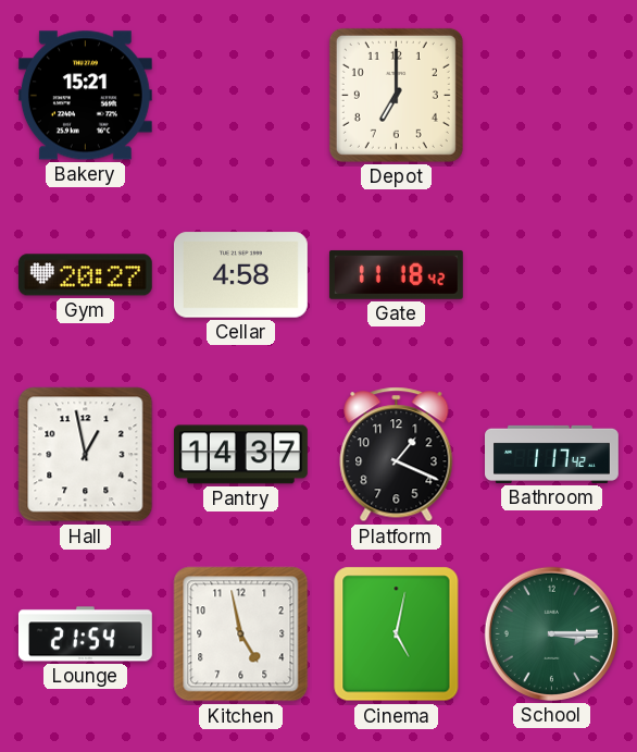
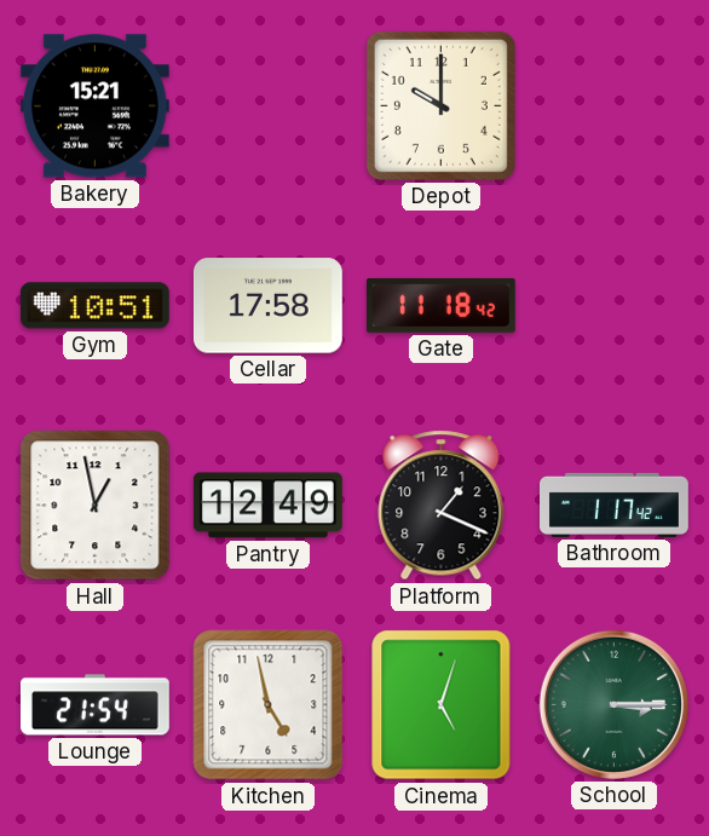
Depot: 7:00 -> 10:00
Gym: 20:27 -> 10:51
Cellar: 4:58 -> 17:58
Pantry: 14:37 -> 12:49
Cinema: 5:02 -> 5:03
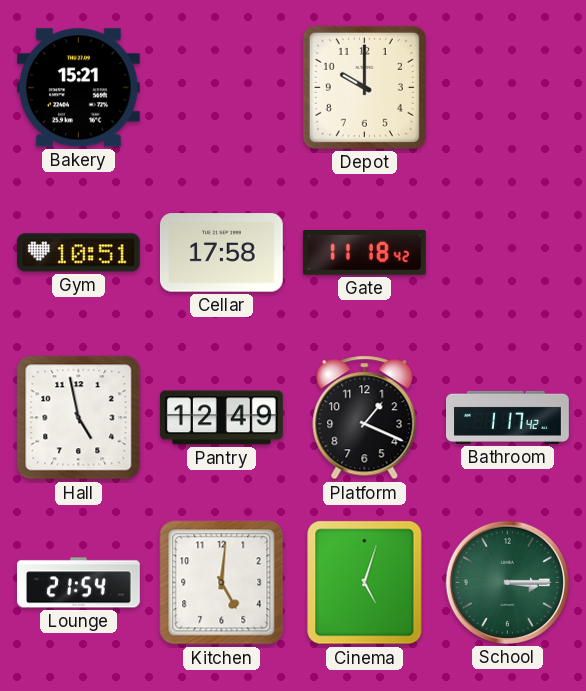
Hall: 12:58 -> 4:58
Kitchen: 4:58 -> 5:01
